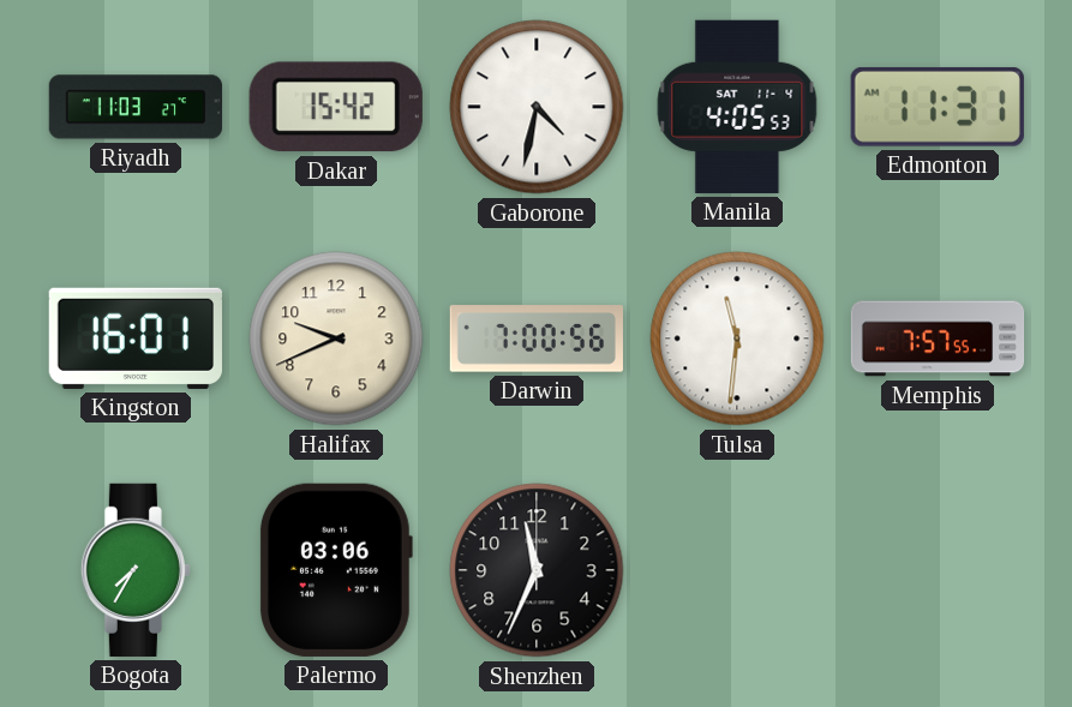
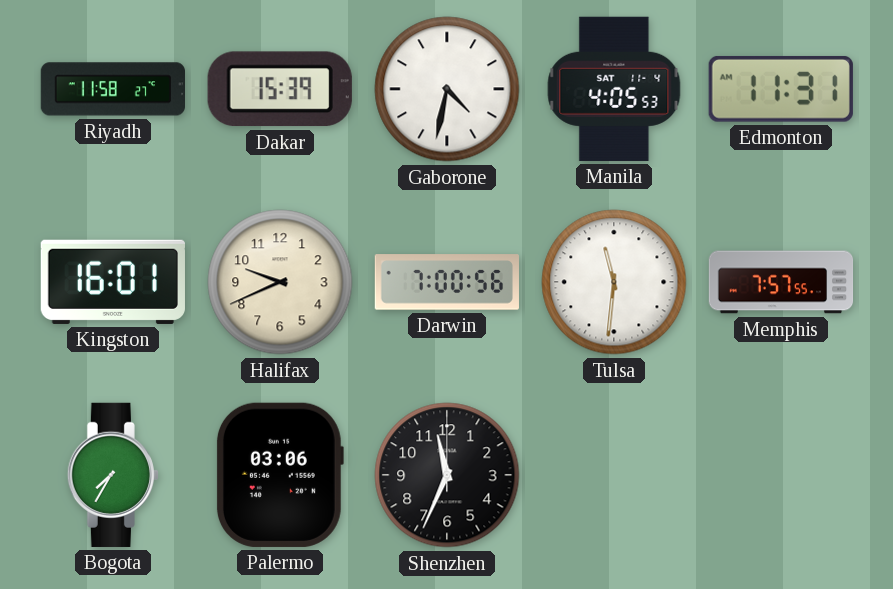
Riyadh: 11:03 -> 11:58
Dakar: 15:42 -> 15:39
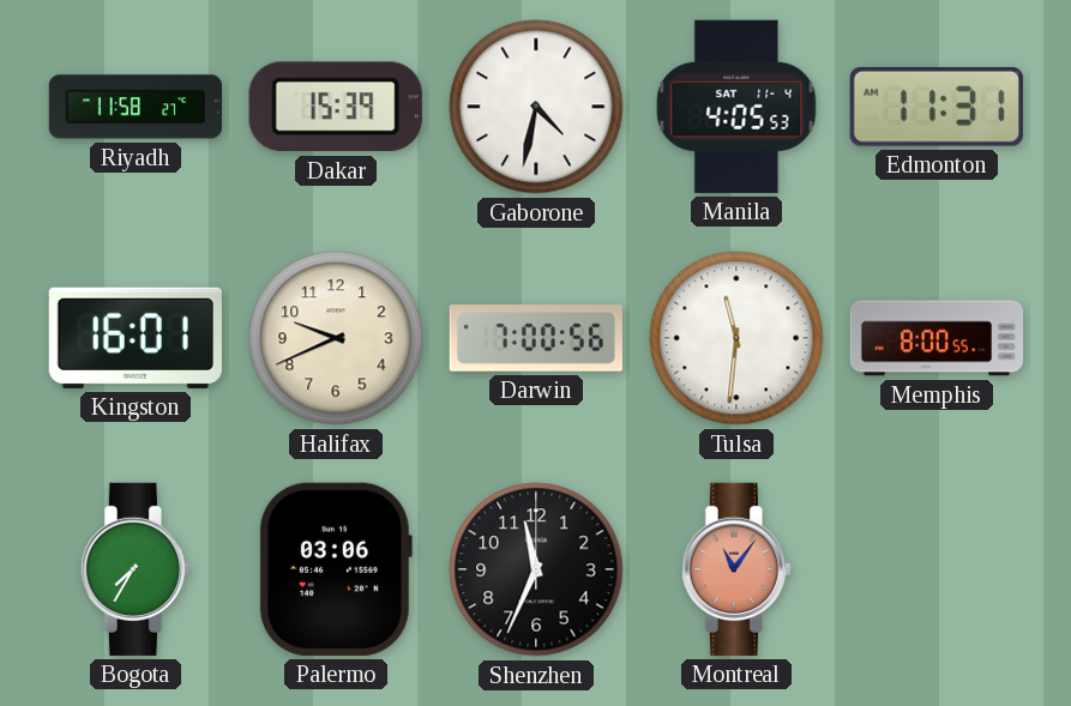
Memphis: 7:57 -> 8:00
Montreal: none -> 11:06
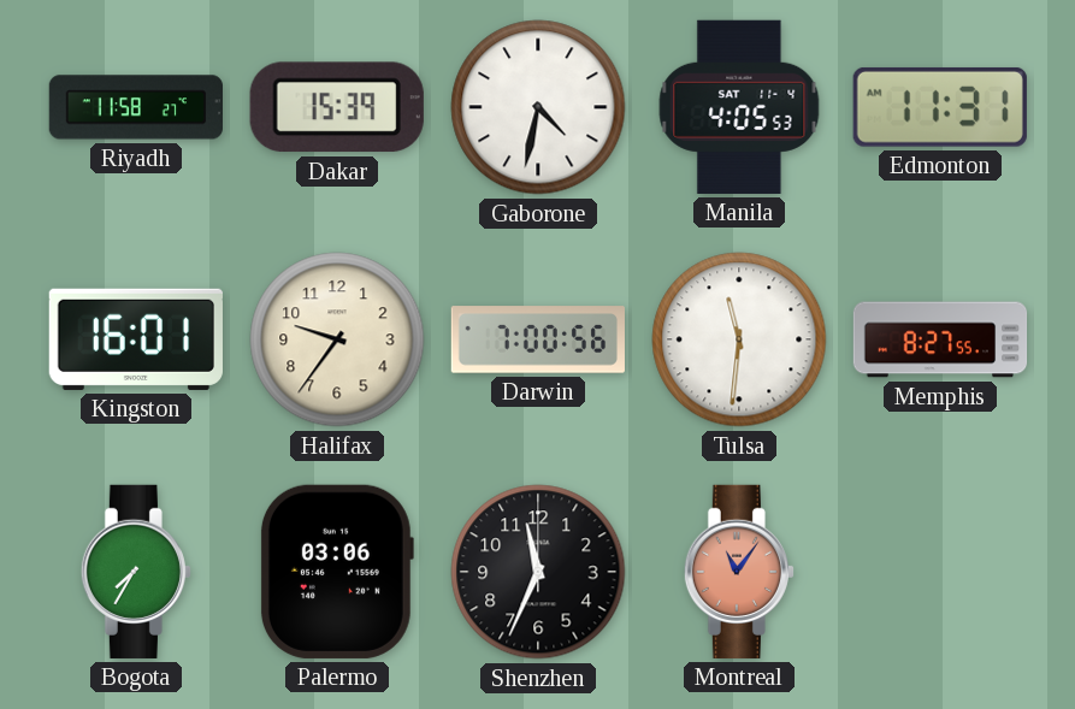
Halifax: 9:41 -> 9:36
Memphis: 8:00 -> 8:27
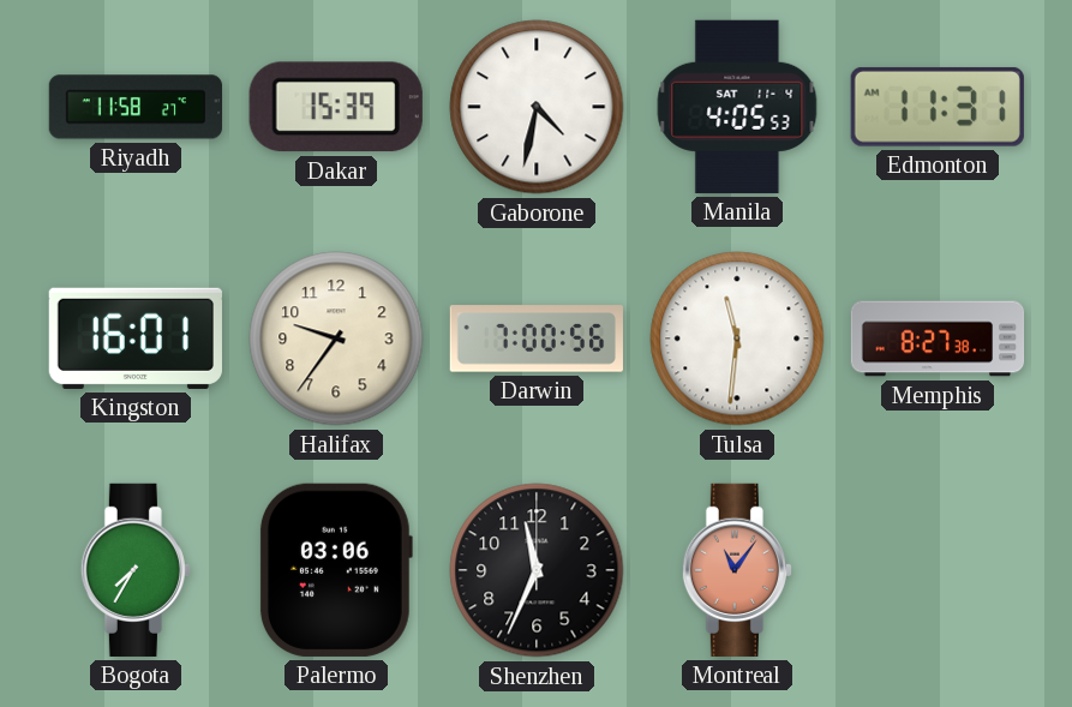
Memphis: 8:27:55 -> 8:27:38
